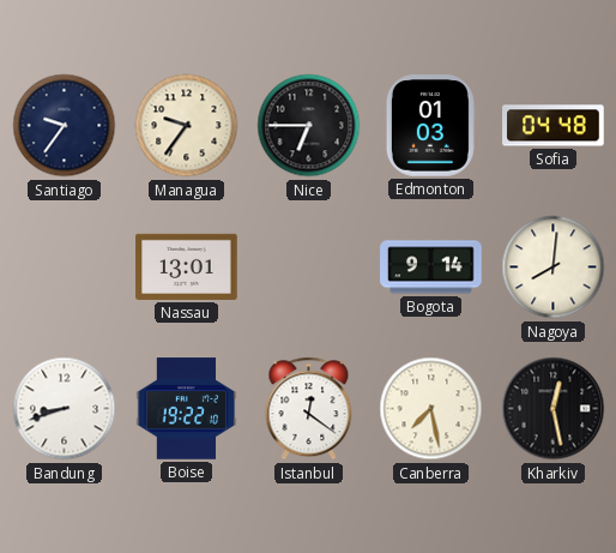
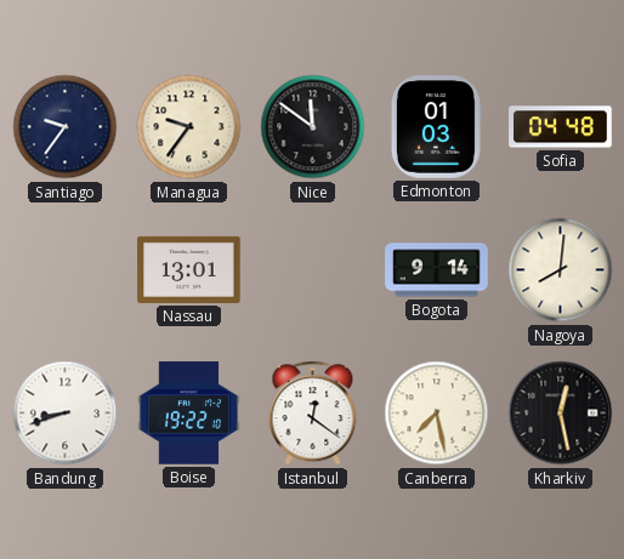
Nice: 6:45 -> 11:51
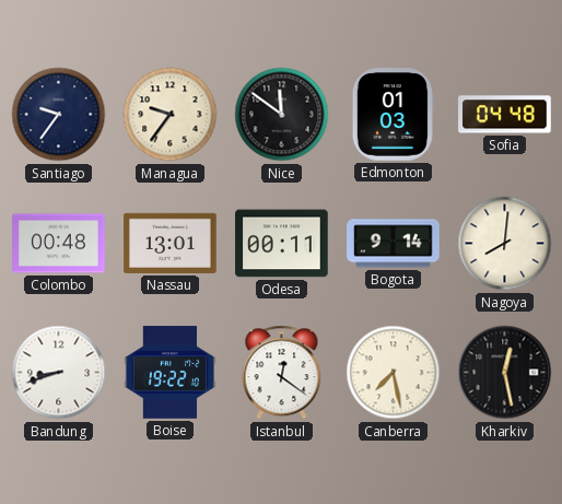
Colombo: none -> 00:48
Odesa: none -> 00:11
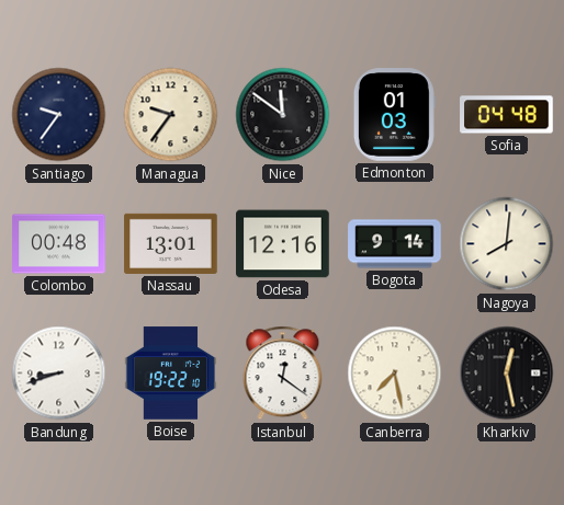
Odesa: 00:11 -> 12:16
